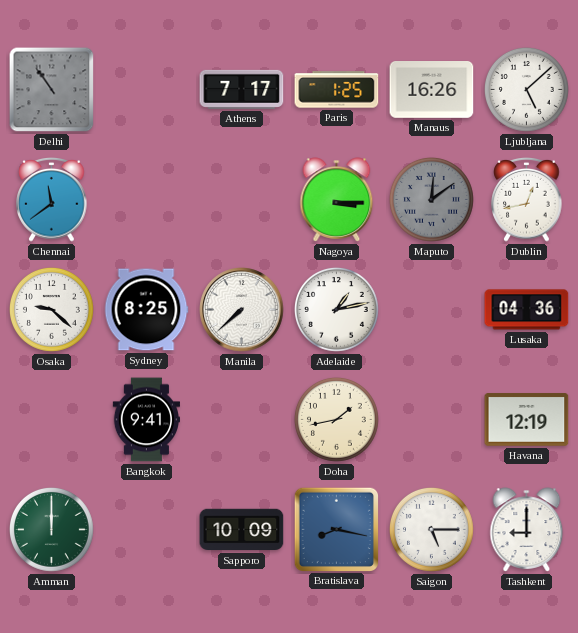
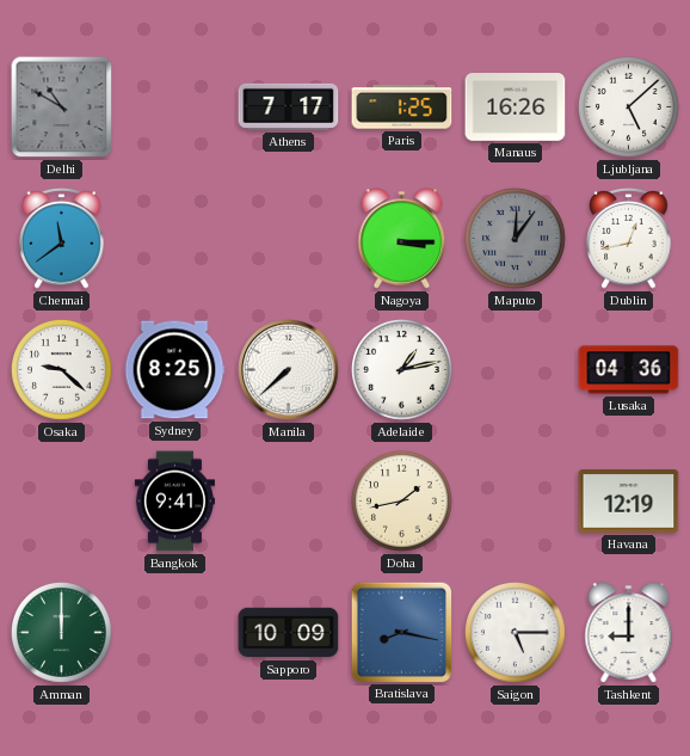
Delhi: 10:54 -> 10:50
Maputo: 12:09 -> 12:06
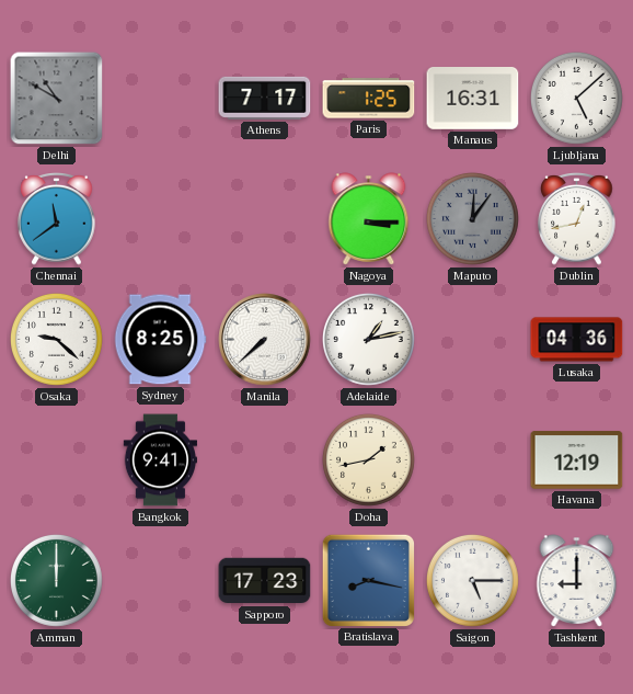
Manaus: 16:26 -> 16:31
Sapporo: 10:09 -> 17:23
